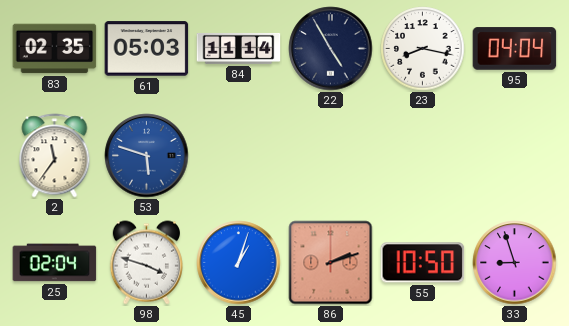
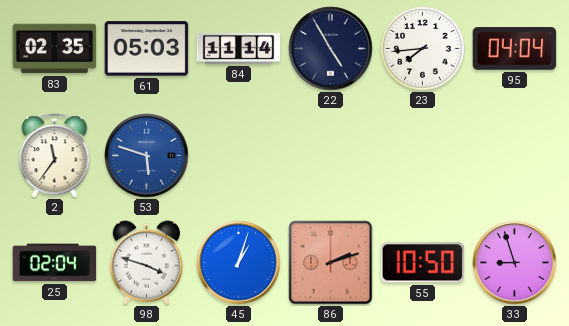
23: 8:17 -> 7:44
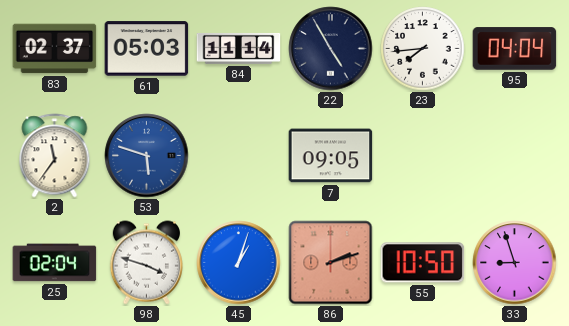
83: 02:35 -> 02:37
7: none -> 09:05
